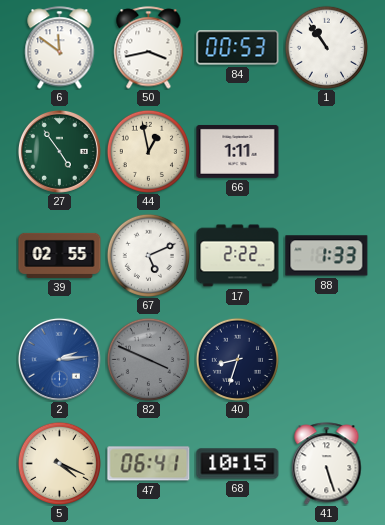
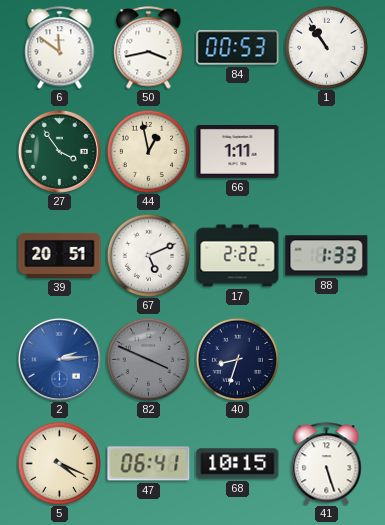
27: 4:54 -> 3:54
39: 02:55 -> 20:51
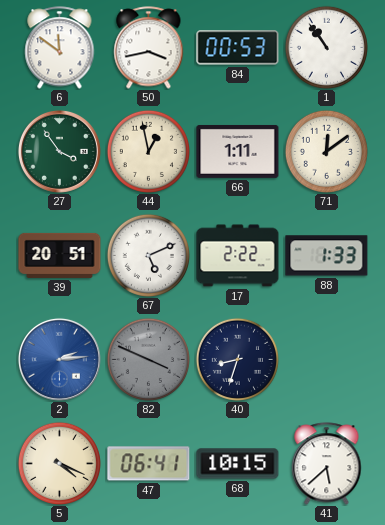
71: none -> 12:09
41: 5:27 -> 5:38
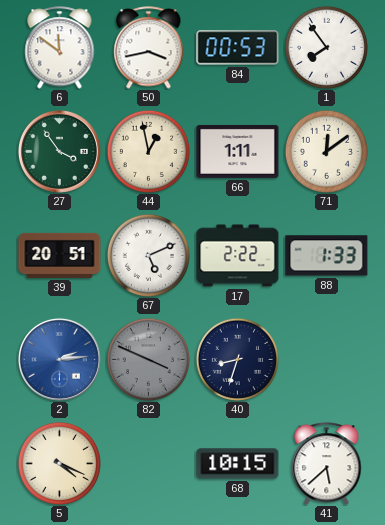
1: 10:54 -> 7:54
47: 06:41 -> none
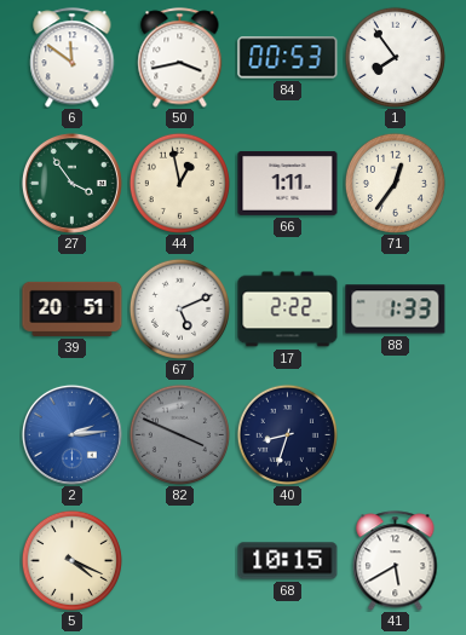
71: 12:09 -> 12:36
41: 5:38 -> 5:40
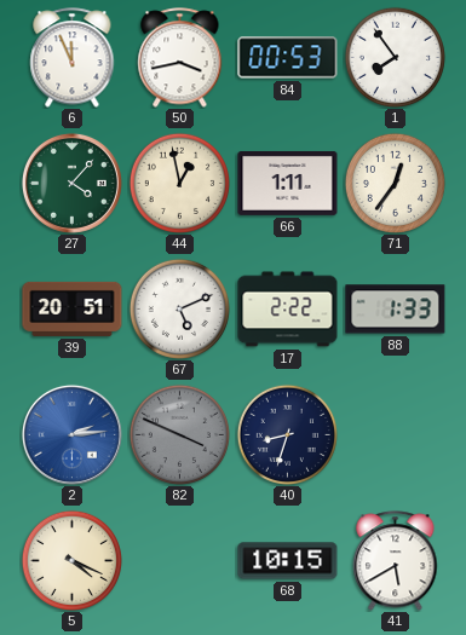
6: 11:51 -> 11:56
27: 3:54 -> 4:07
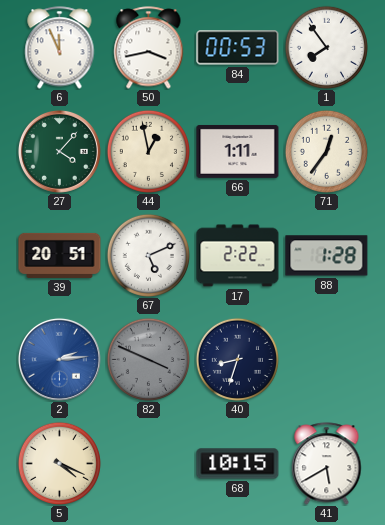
88: 1:33 -> 1:28
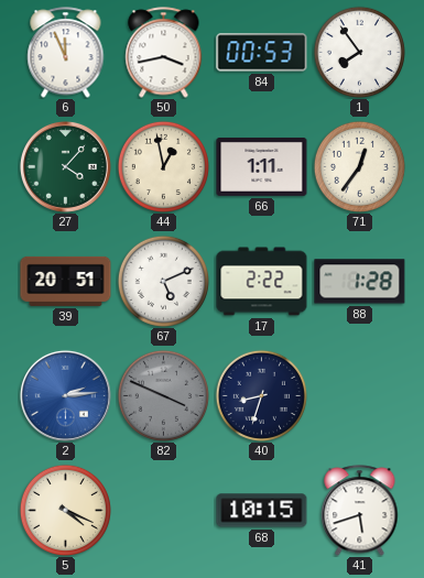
41: 5:40 -> 5:42
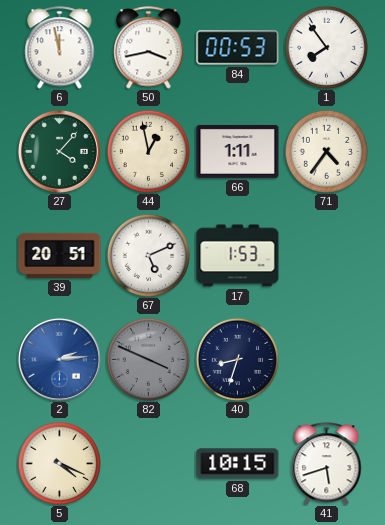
6: 11:56 -> 11:58
71: 12:36 -> 4:36
17: 2:22 -> 1:53
88: 1:28 -> none
